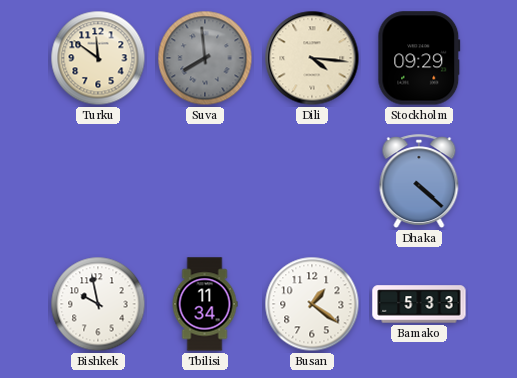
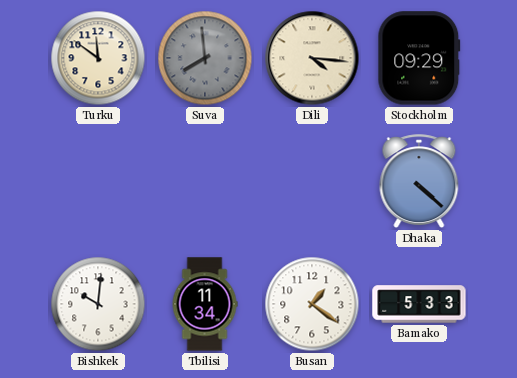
Bishkek: 9:58 -> 10:01
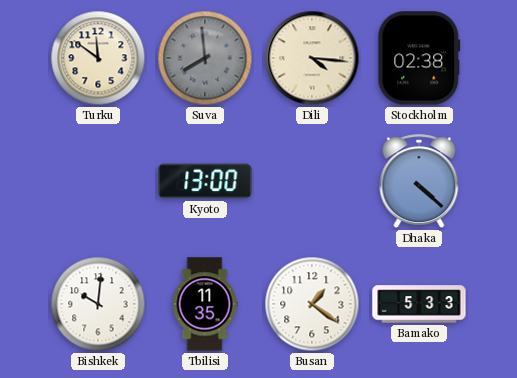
Stockholm: 09:29 -> 02:38
Kyoto: none -> 13:00
Tbilisi: 11:34 -> 11:35
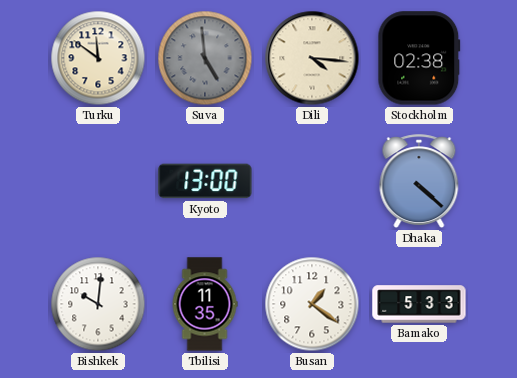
Suva: 7:59 -> 4:59
